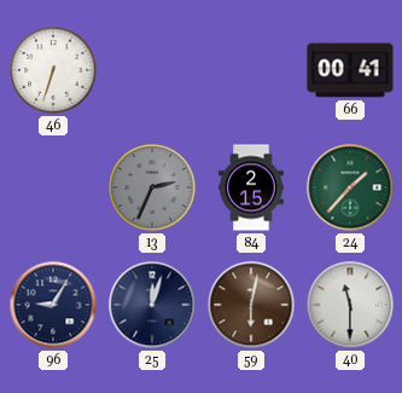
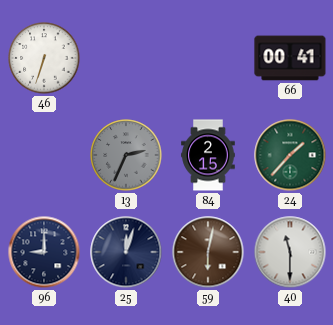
96: 9:05 -> 9:00
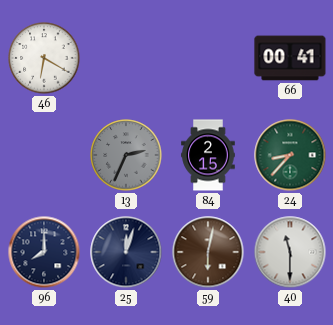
46: 6:33 -> 6:20
24: 1:37 -> 8:37
96: 9:00 -> 8:00
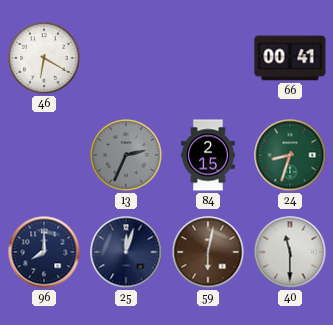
24: 8:37 -> 8:33
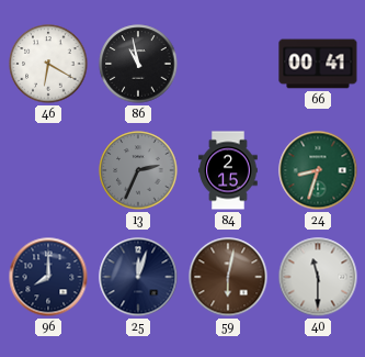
86: none -> 10:58
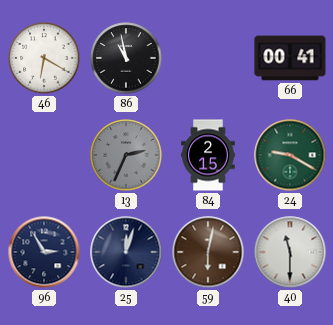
24: 8:33 -> 9:20
96: 8:00 -> 2:55
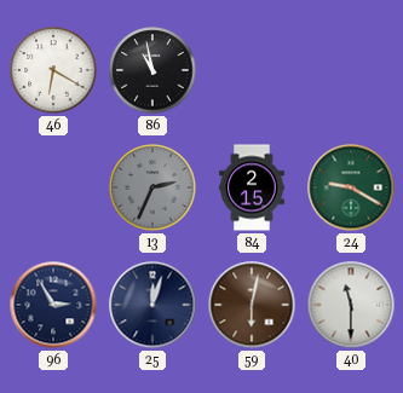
66: 00:41 -> none
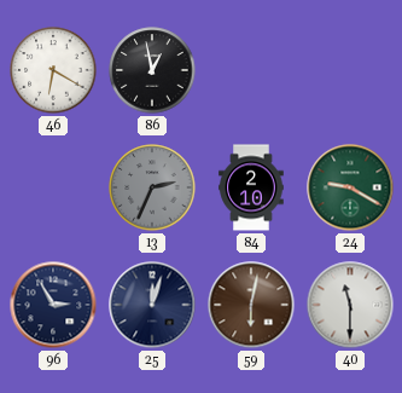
86: 10:58 -> 12:58
84: 2:15 -> 2:10
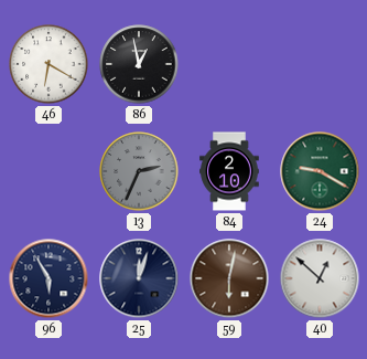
96: 2:55 -> 5:55
40: 11:30 -> 12:52
